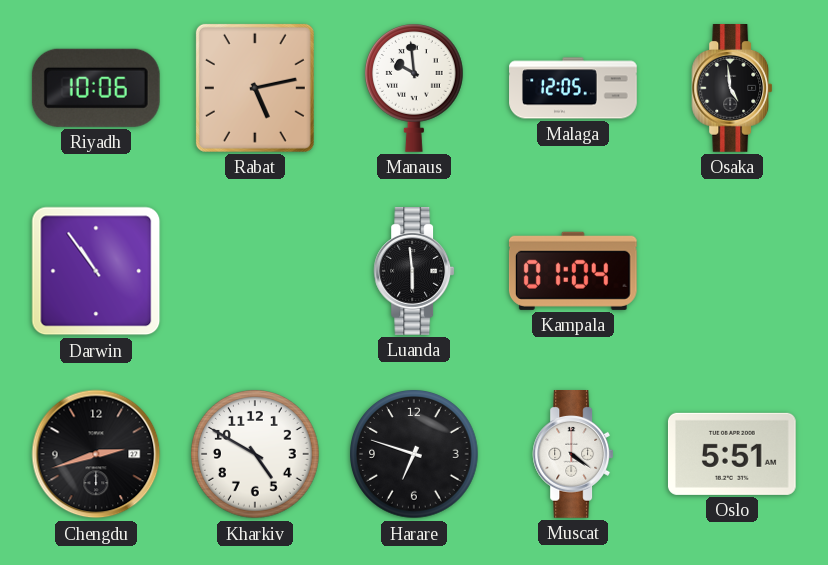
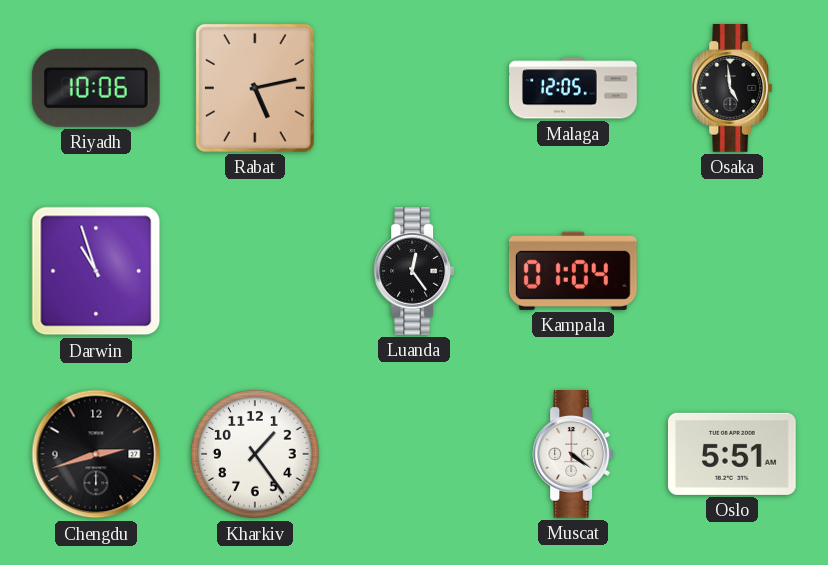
Manaus: 9:59 -> none
Darwin: 10:54 -> 10:57
Luanda: 5:59 -> 12:24
Kharkiv: 4:50 -> 1:24
Harare: 6:48 -> none
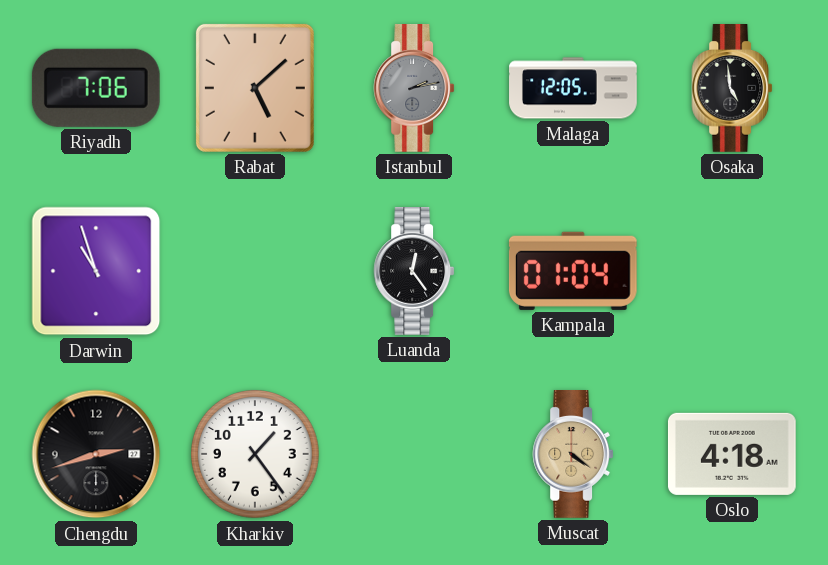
Riyadh: 10:06 -> 7:06
Rabat: 5:13 -> 5:08
Istanbul: none -> 2:13
Muscat dial: white -> champagne
Oslo: 5:51 -> 4:18
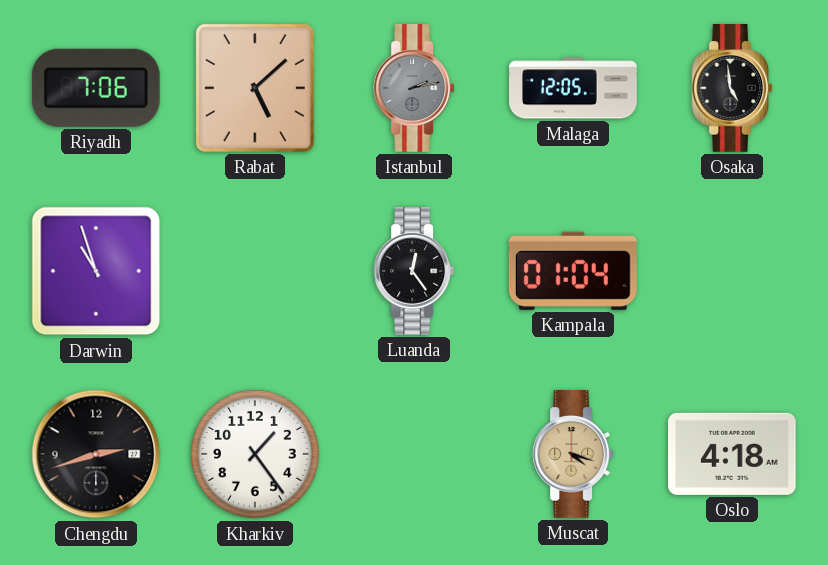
Muscat: 4:21 -> 4:18
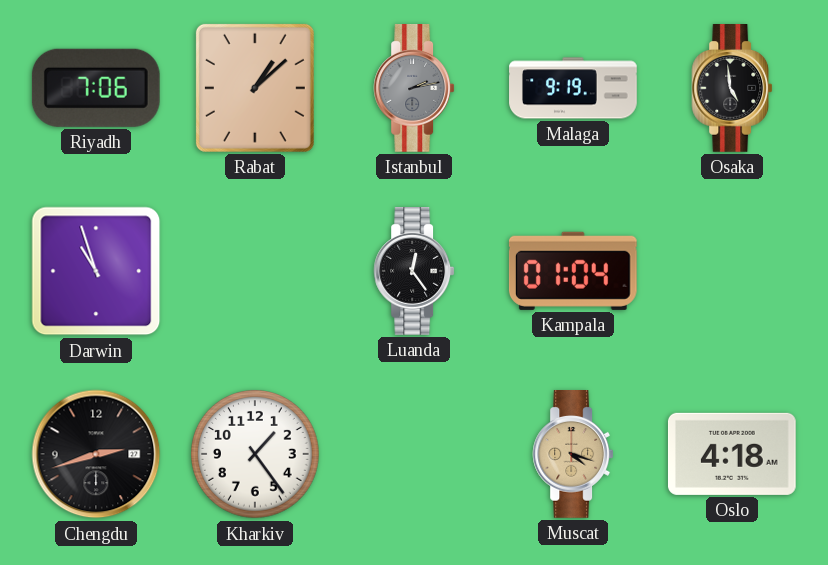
Rabat: 5:08 -> 1:08
Malaga: 12:05 -> 9:19
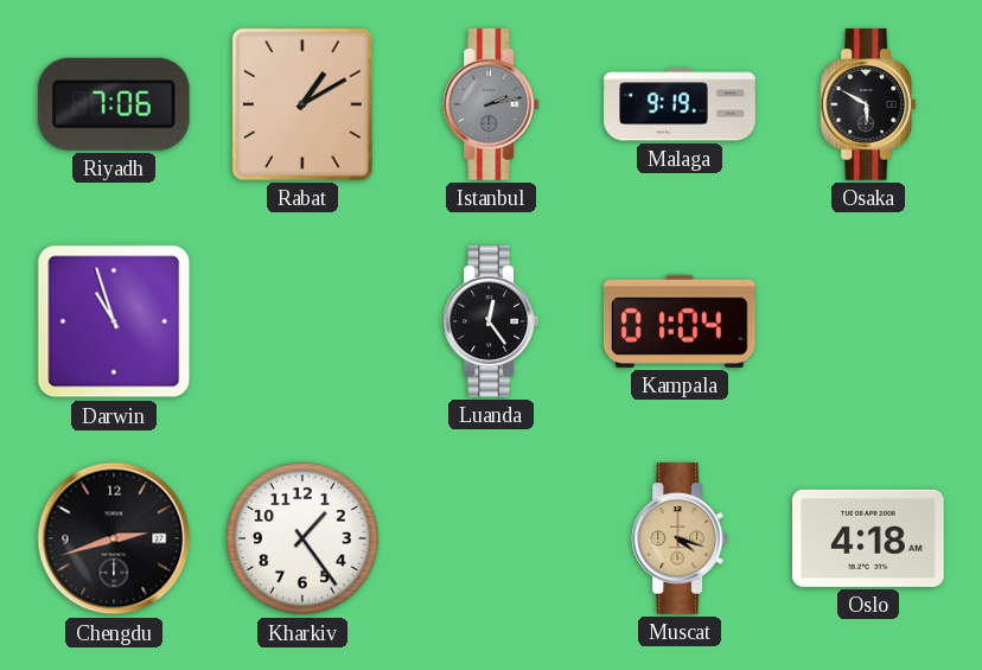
Rabat: 1:08 -> 1:10
Osaka: 4:59 -> 5:50
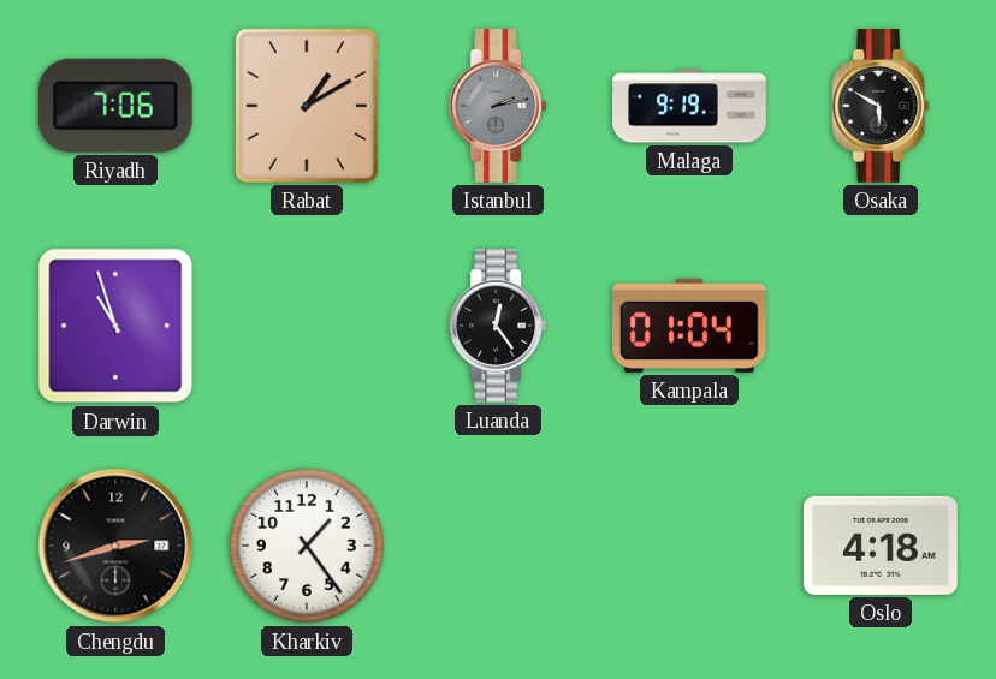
Muscat: 4:18 -> none
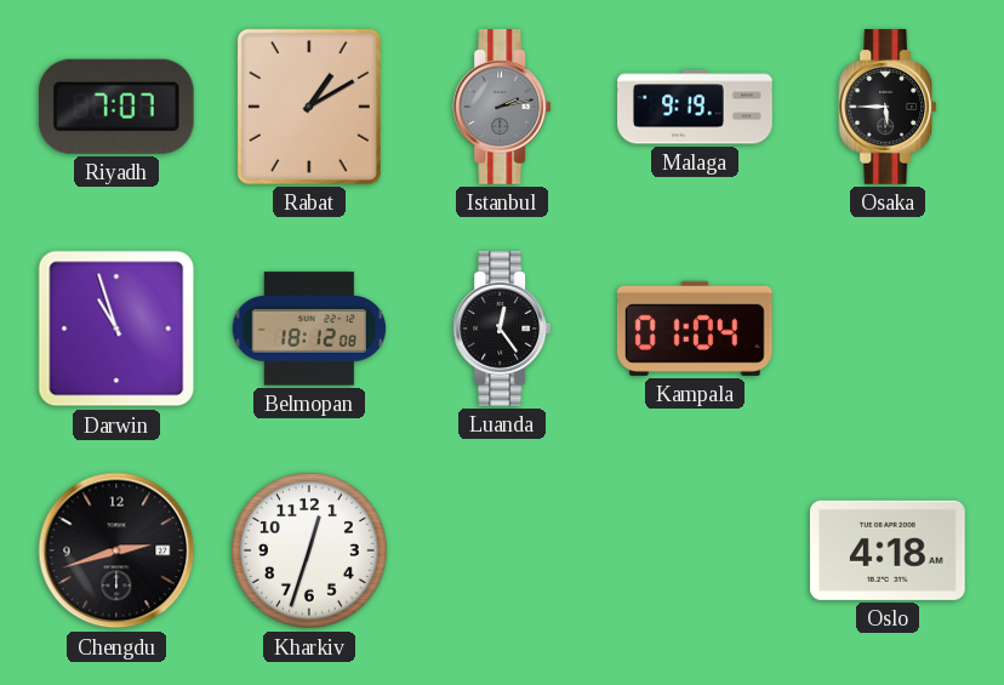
Riyadh: 7:06 -> 7:07
Osaka: 5:50 -> 5:45
Belmopan: none -> 18:12
Kharkiv: 1:24 -> 12:33
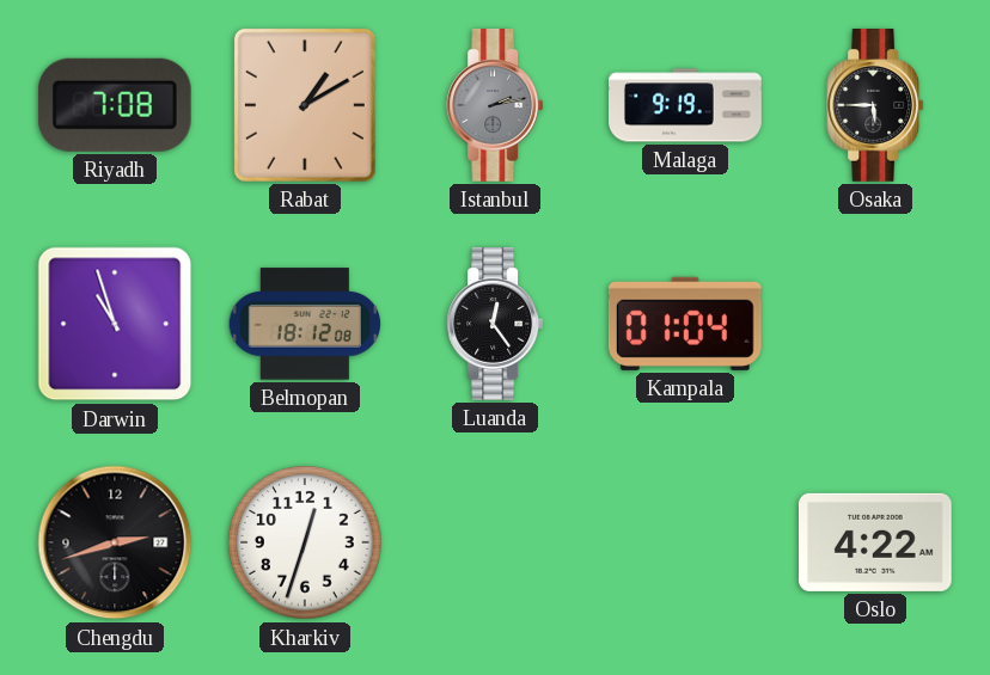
Riyadh: 7:07 -> 7:08
Oslo: 4:18 -> 4:22
